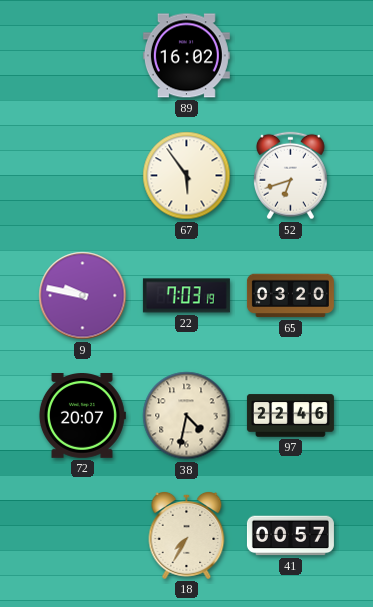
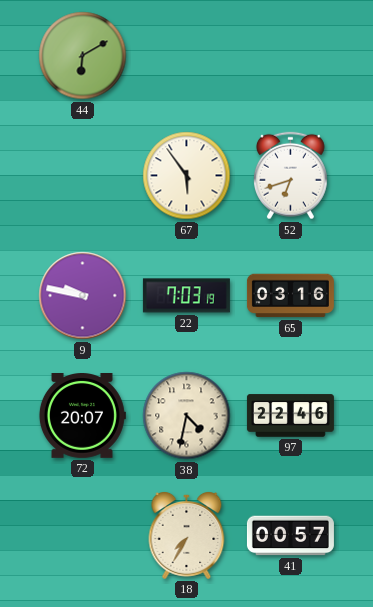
44: none -> 6:10
89: 16:02 -> none
65: 03:20 -> 03:16
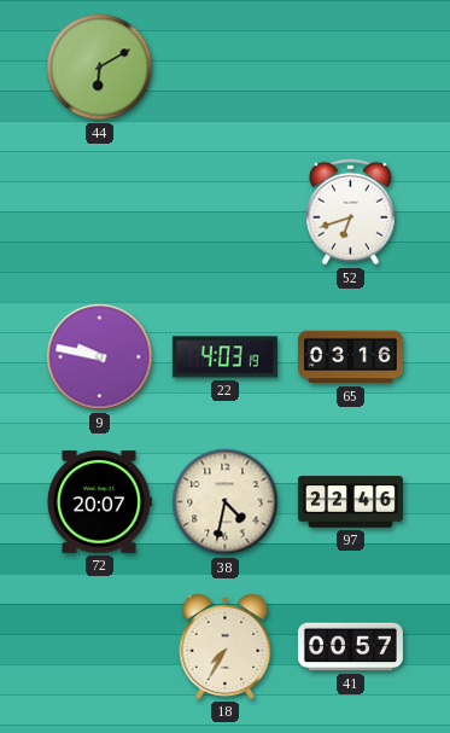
67: 5:54 -> none
22: 7:03 -> 4:03
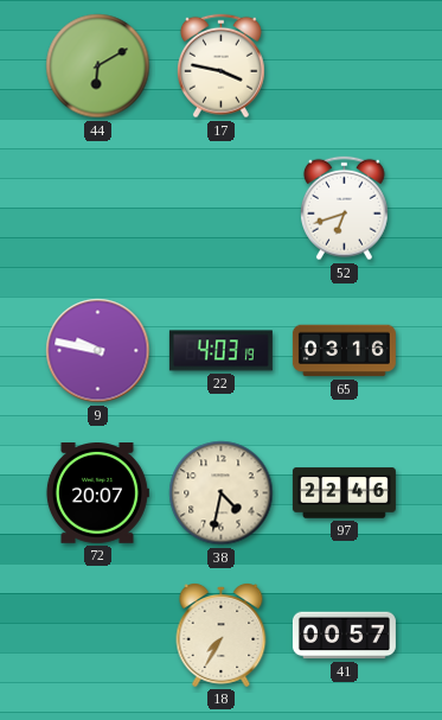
17: none -> 3:47
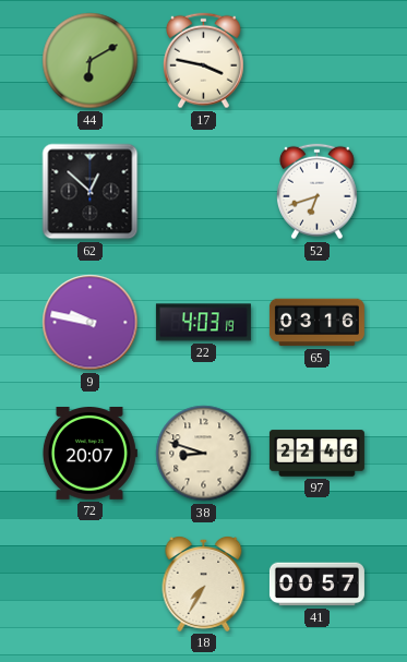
62: none -> 12:52
38: 4:32 -> 8:48
